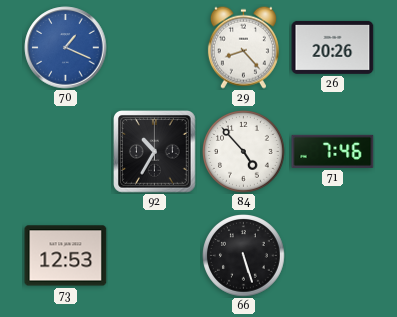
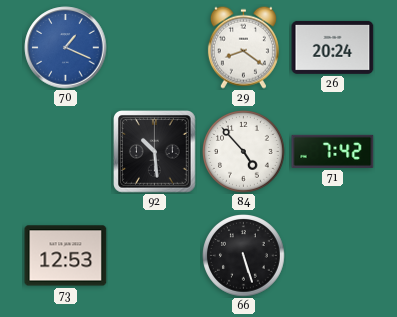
29: 8:23 -> 8:21
26: 20:26 -> 20:24
92: 10:35 -> 10:29
71: 7:46 -> 7:42
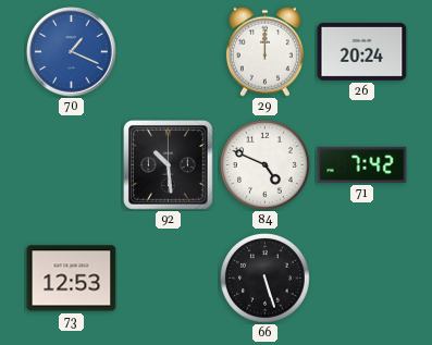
29: 8:21 -> 12:00
84: 4:53 -> 4:49
